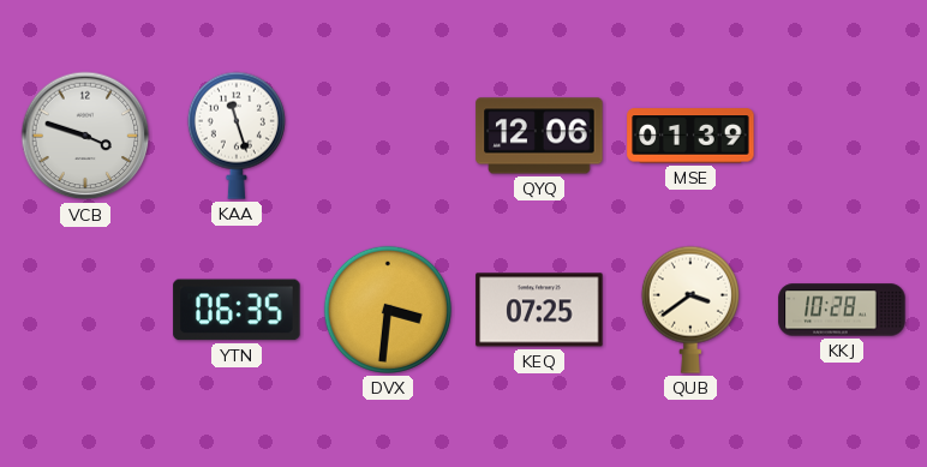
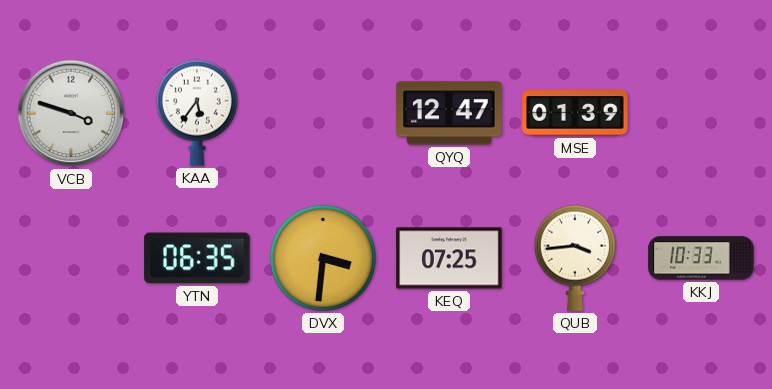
KAA: 11:27 -> 5:36
QYQ: 12:06 -> 12:47
QUB: 3:39 -> 3:44
KKJ: 10:28 -> 10:33
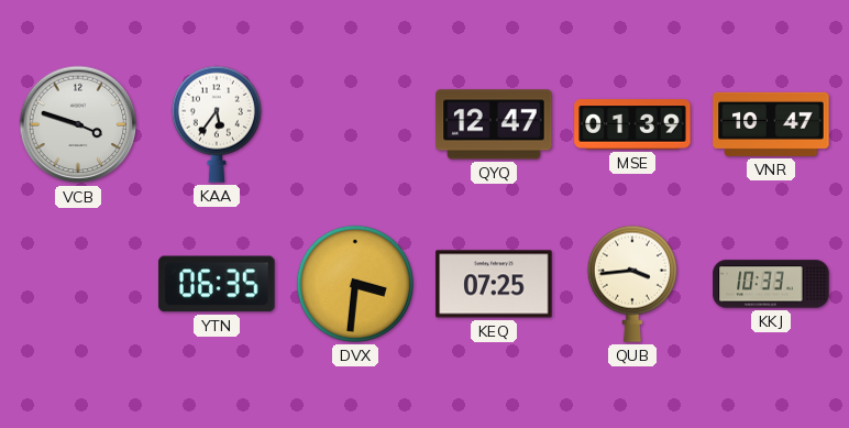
VNR: none -> 10:47
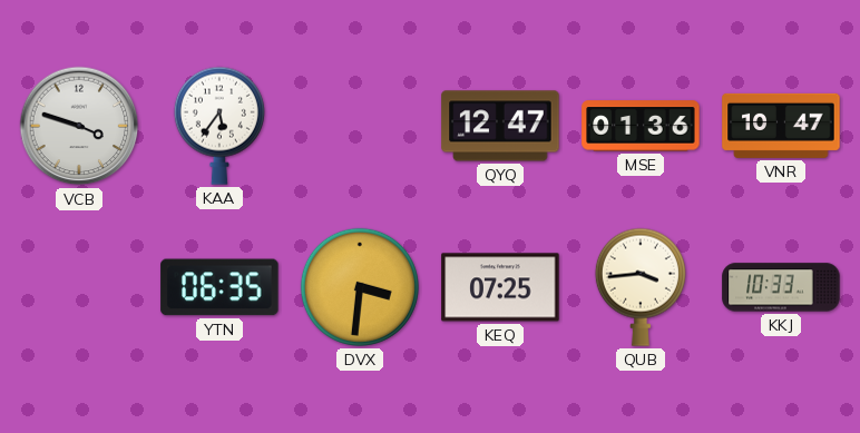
MSE: 01:39 -> 01:36
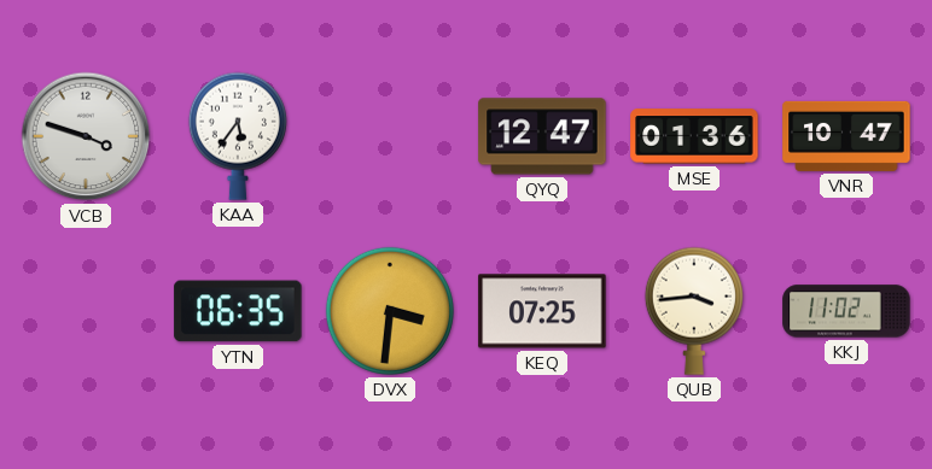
KKJ: 10:33 -> 11:02
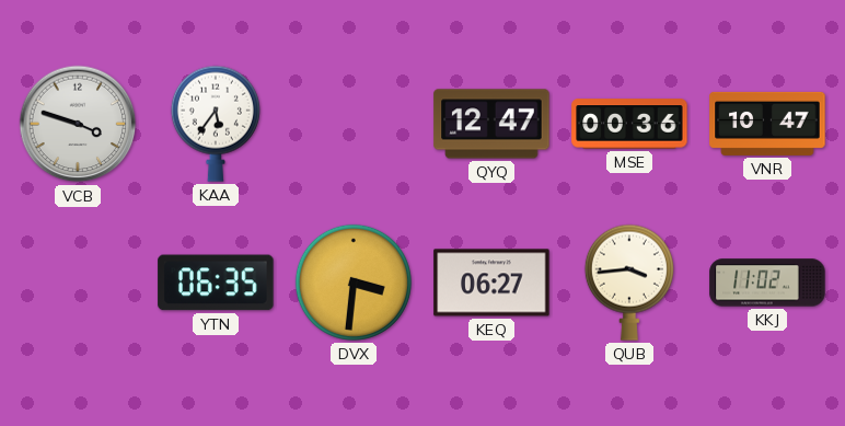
MSE: 01:36 -> 00:36
KEQ: 07:25 -> 06:27
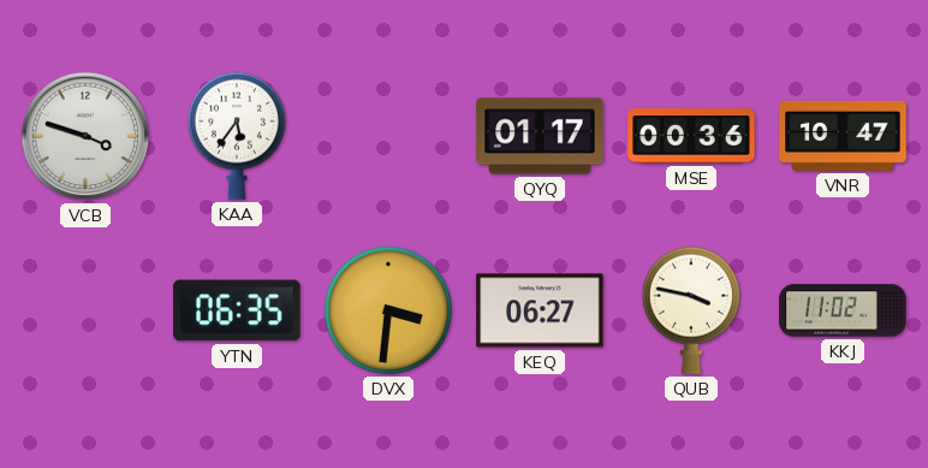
QYQ: 12:47 -> 01:17
QUB: 3:44 -> 3:47
